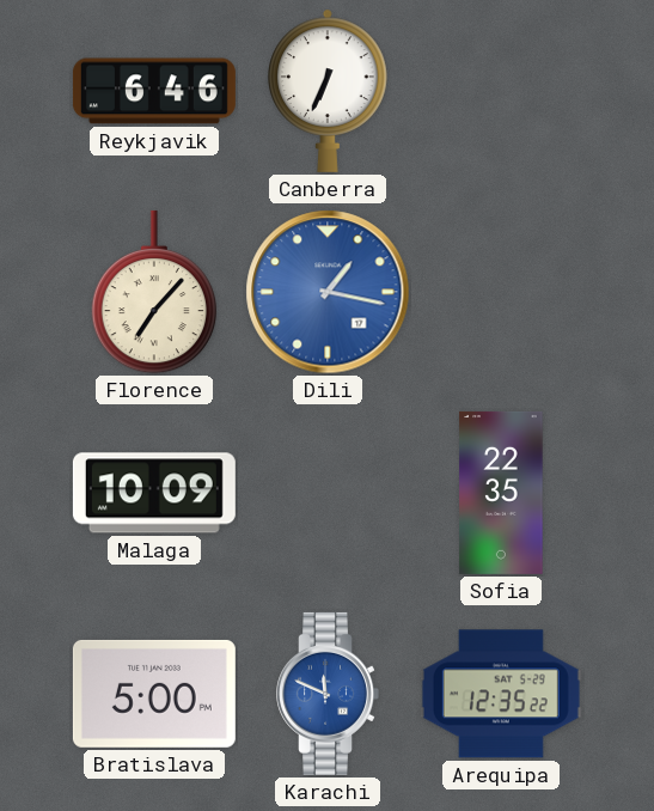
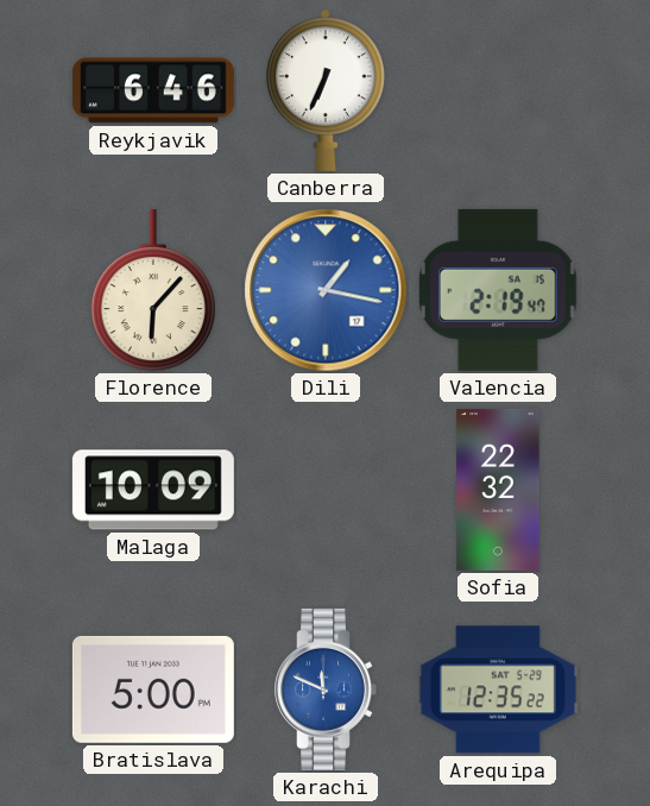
Florence: 7:07 -> 6:07
Valencia: none -> 2:19
Sofia: 22:35 -> 22:32
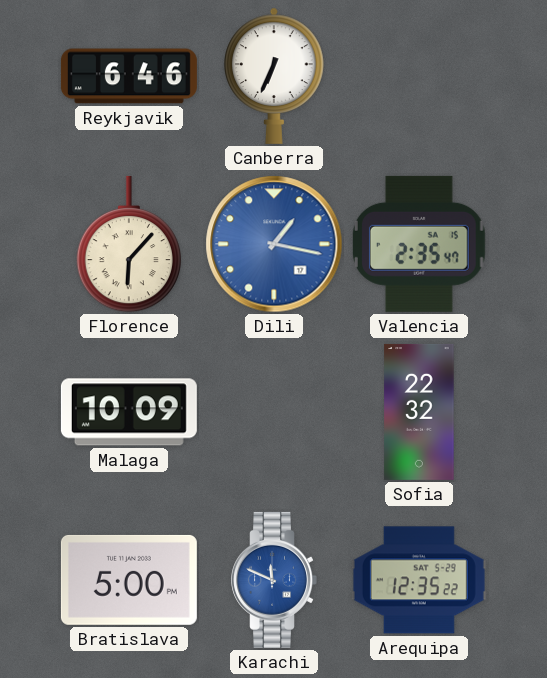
Valencia: 2:19 -> 2:35
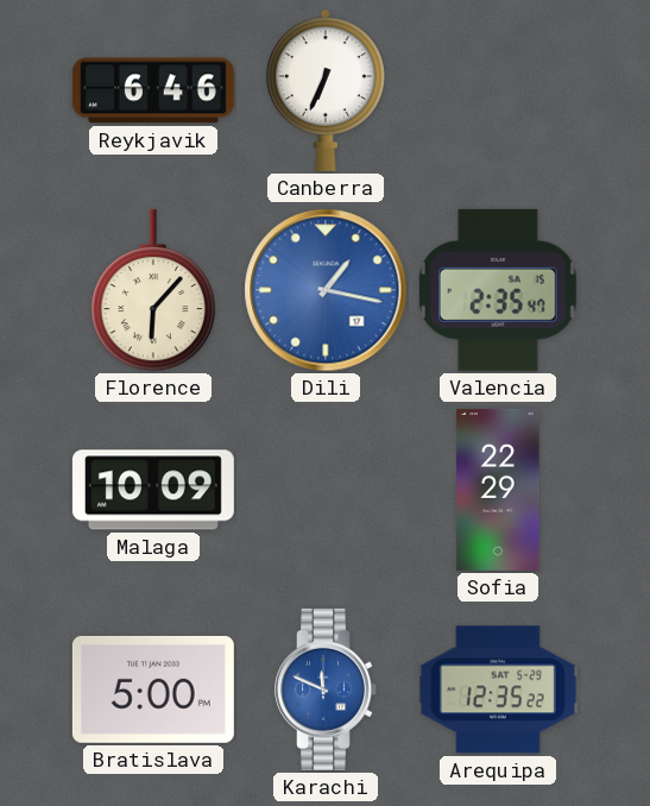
Sofia: 22:32 -> 22:29
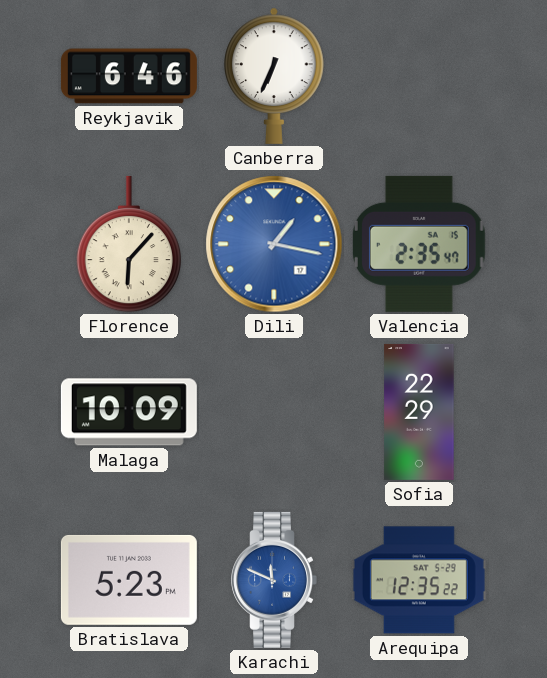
Bratislava: 5:00 -> 5:23
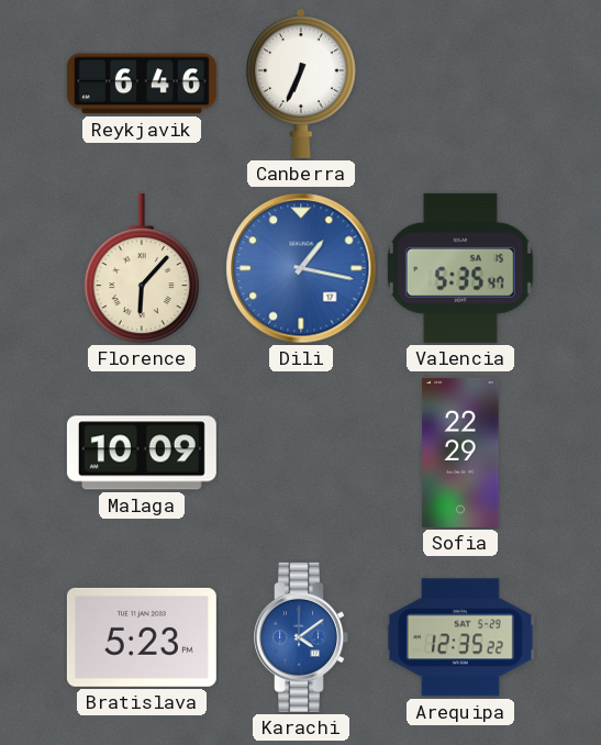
Valencia: 2:35 -> 5:35
Karachi: 11:49 -> 4:09
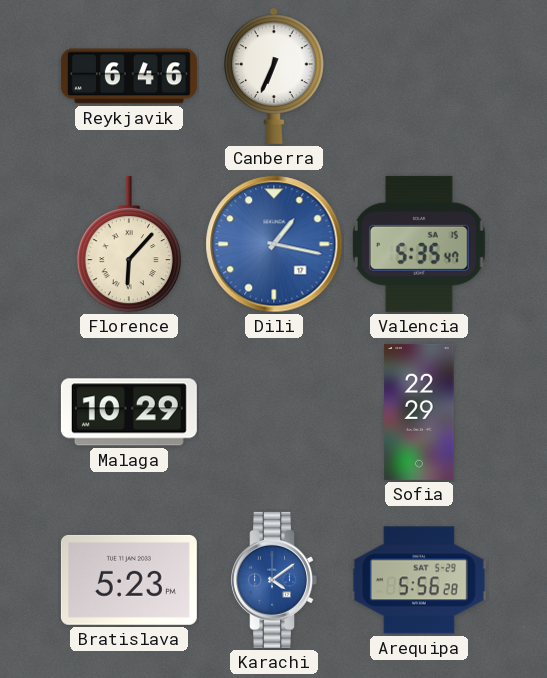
Malaga: 10:09 -> 10:29
Arequipa: 12:35 -> 5:56
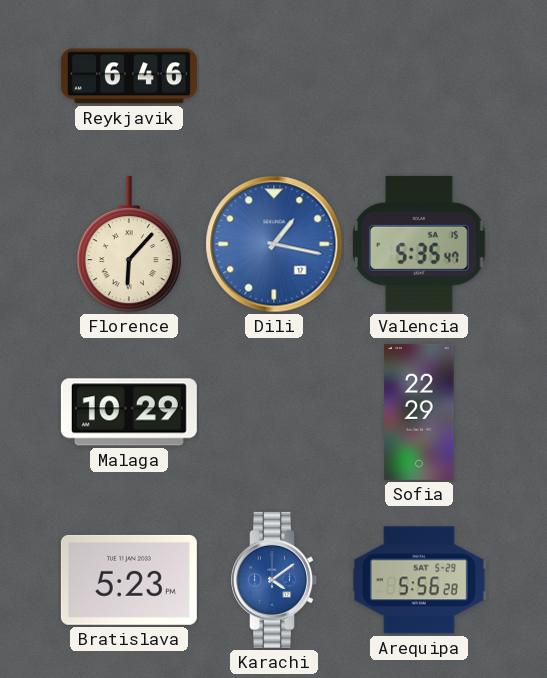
Canberra: 6:34 -> none
